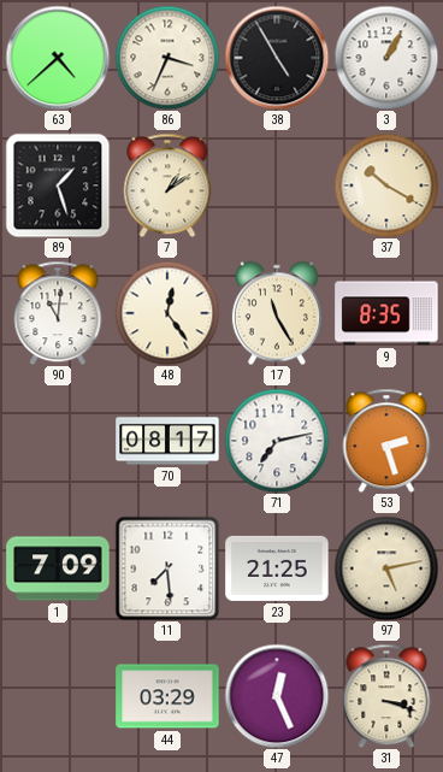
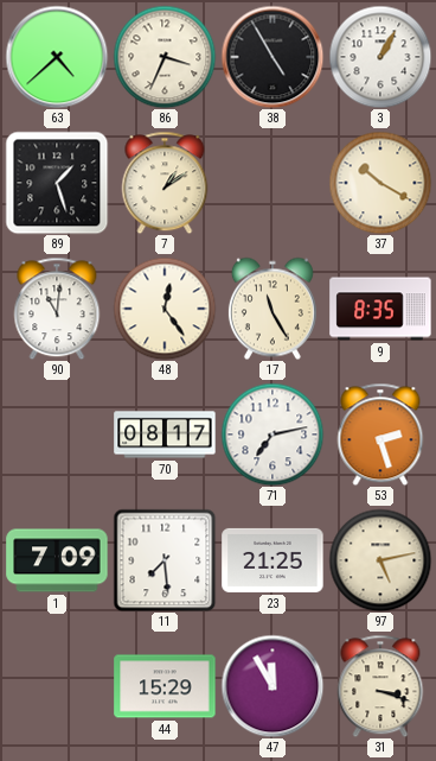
44: 03:29 -> 15:29
47: 12:26 -> 11:55
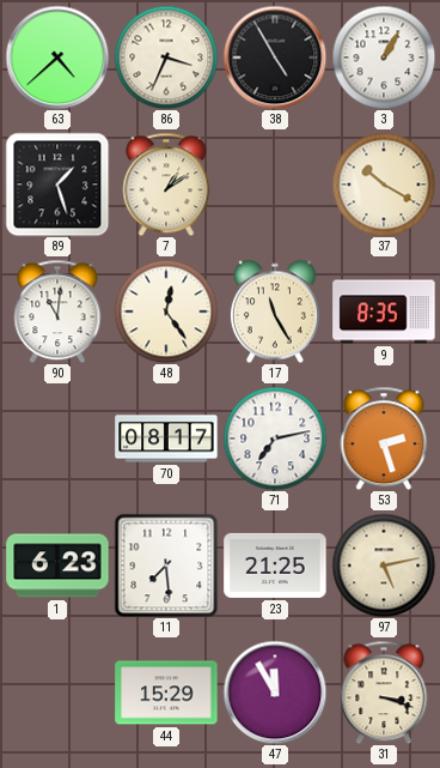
1: 7:09 -> 6:23
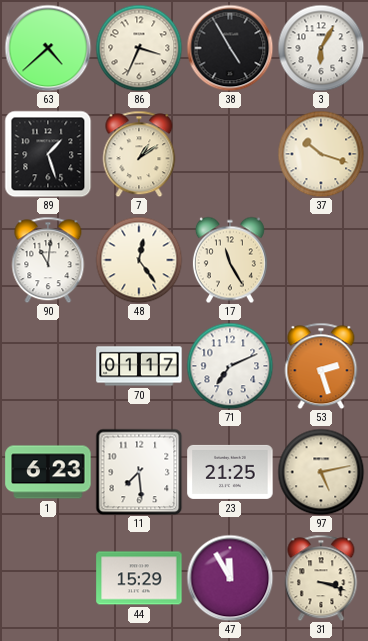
3: 1:05 -> 6:05
37: 10:20 -> 10:18
9: 8:35 -> none
70: 08:17 -> 01:17
71: 7:13 -> 7:11
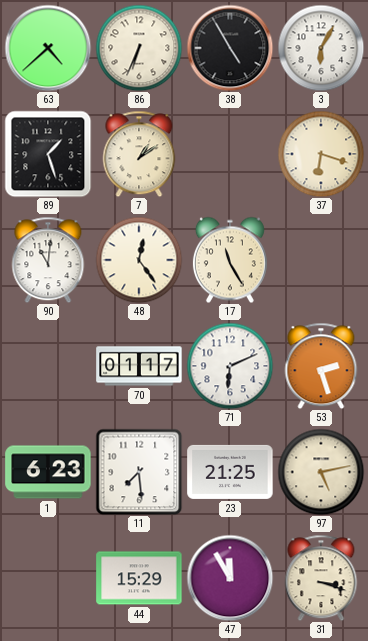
86: 3:34 -> 6:34
37: 10:18 -> 6:18
71: 7:11 -> 6:11
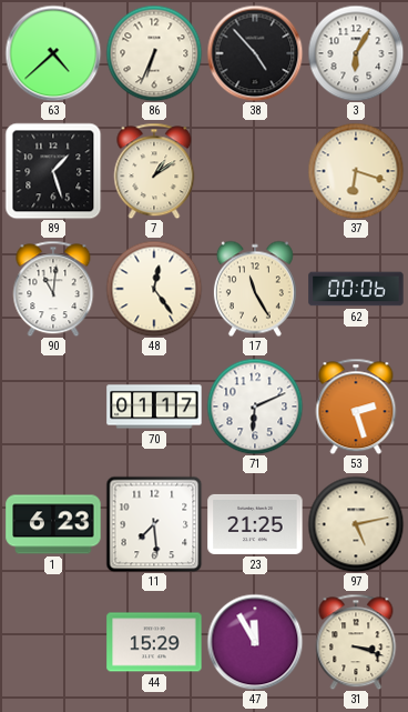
38: 4:55 -> 4:53
62: none -> 00:06
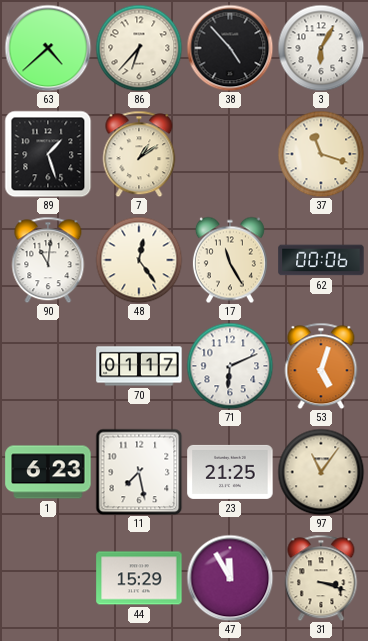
86: 6:34 -> 6:37
37: 6:18 -> 11:18
53: 2:27 -> 5:03
11: 7:29 -> 7:28
97: 5:13 -> 11:06
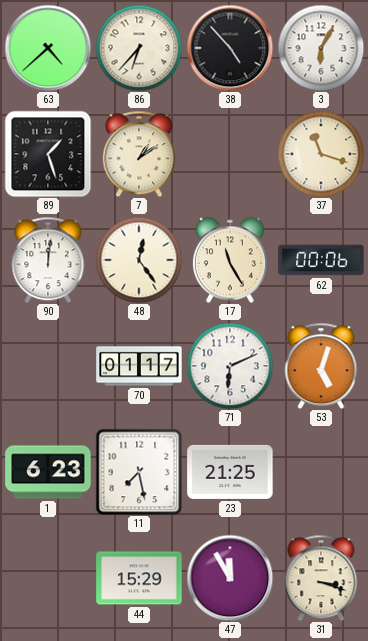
90: 11:01 -> 12:01
97: 11:06 -> none
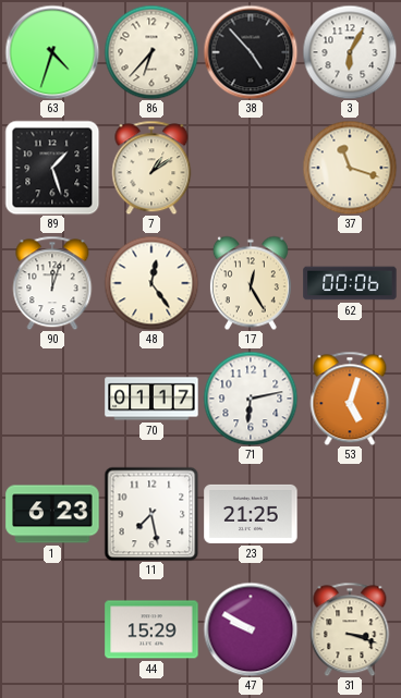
63: 4:38 -> 4:33
90: 12:01 -> 12:03
17: 11:25 -> 12:25
71: 6:11 -> 6:13
47: 11:55 -> 9:50
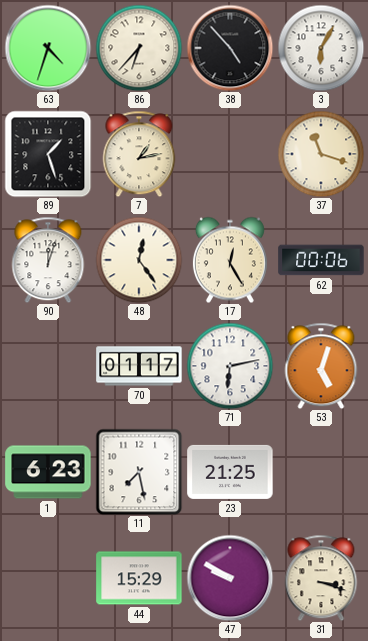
7: 1:09 -> 1:13
